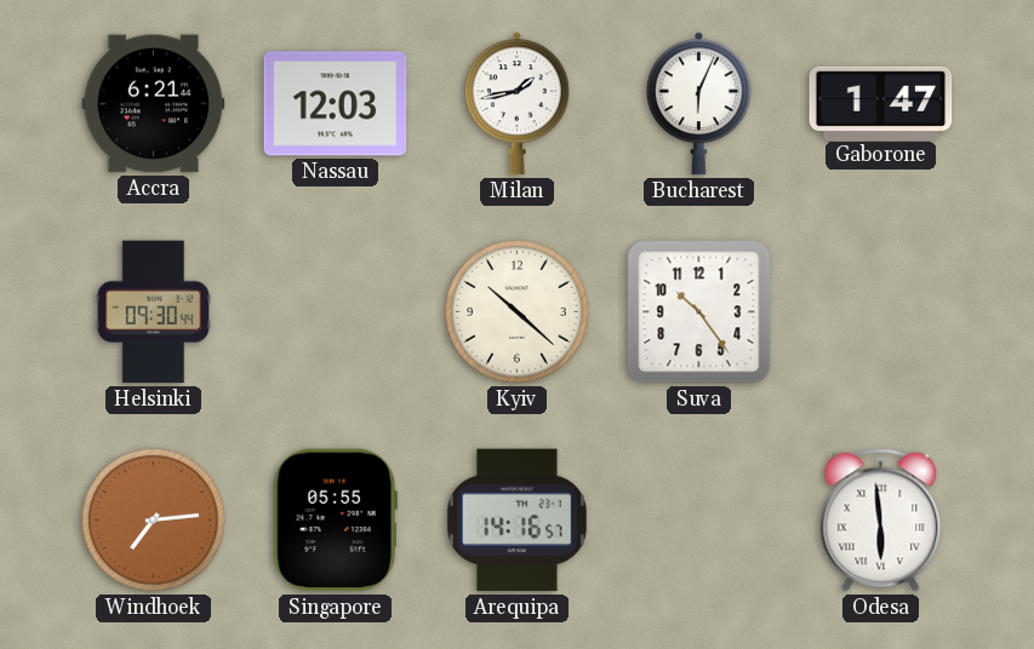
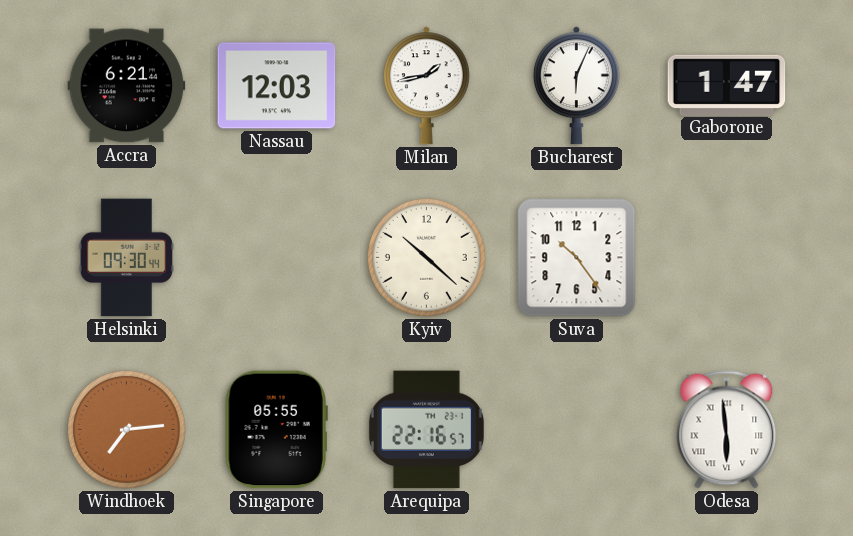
Arequipa: 14:16 -> 22:16
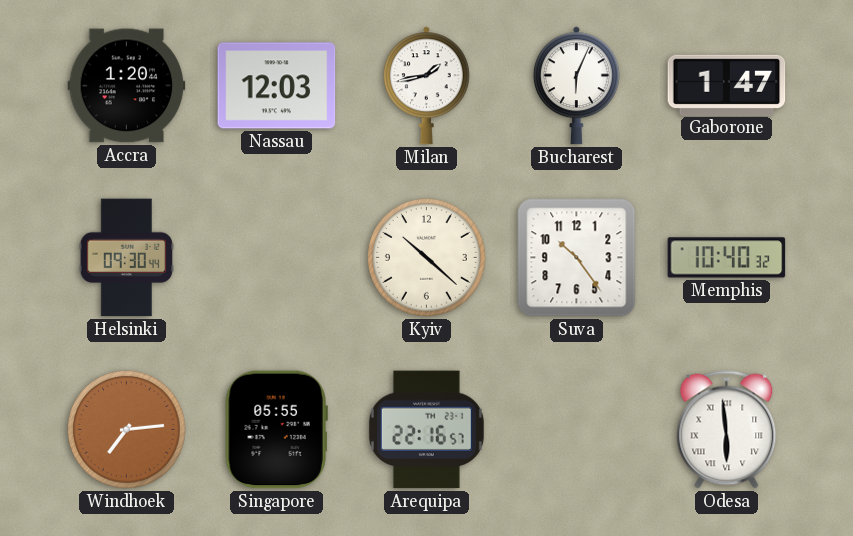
Accra: 6:21 -> 1:20
Memphis: none -> 10:40
